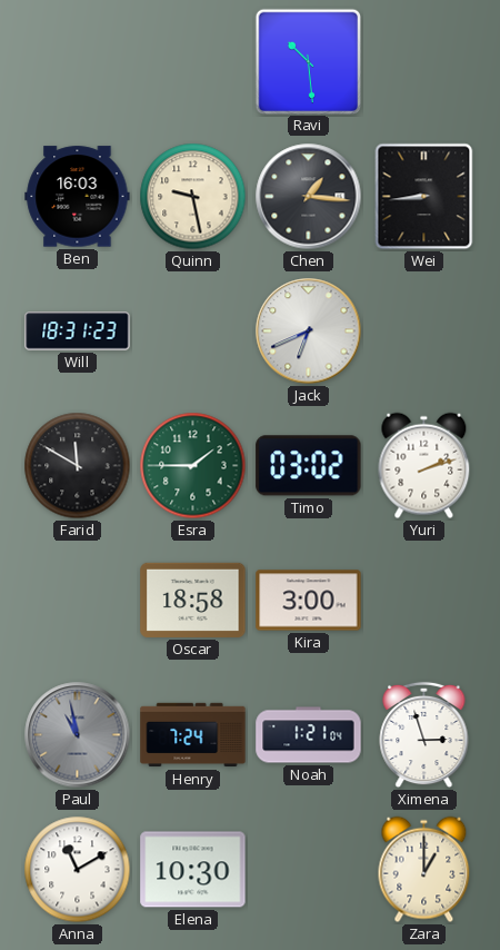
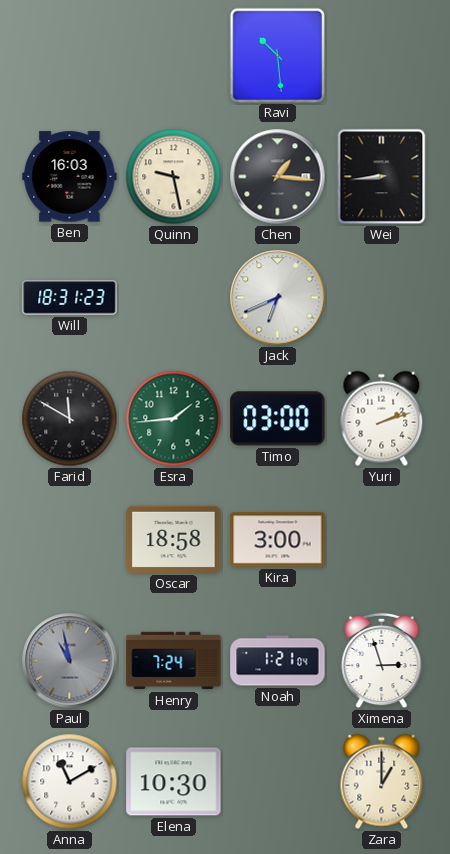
Esra: 1:45 -> 1:44
Timo: 03:02 -> 03:00
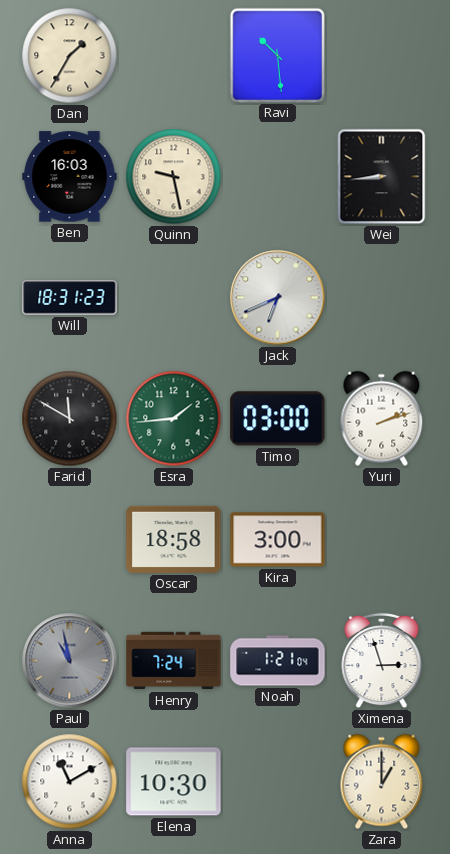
Dan: none -> 1:35
Chen: 1:16 -> none
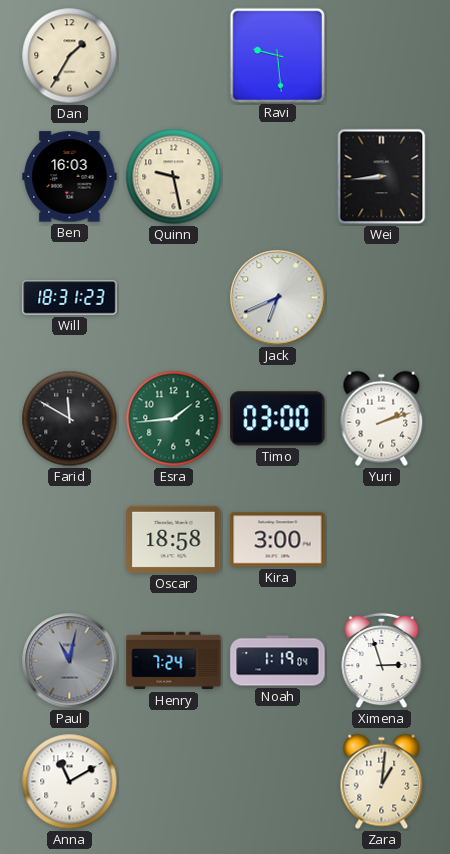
Ravi: 10:29 -> 9:29
Paul: 10:58 -> 11:02
Noah: 1:21 -> 1:19
Elena: 10:30 -> none
Zara: 1:00 -> 1:01
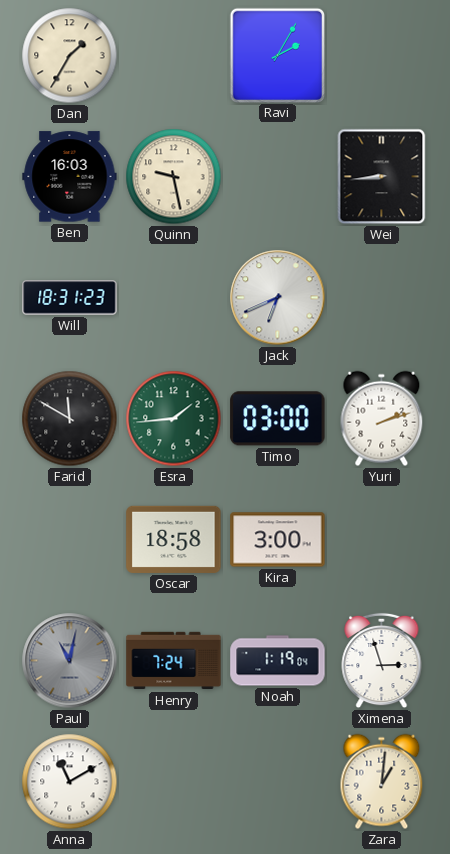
Ravi: 9:29 -> 2:05
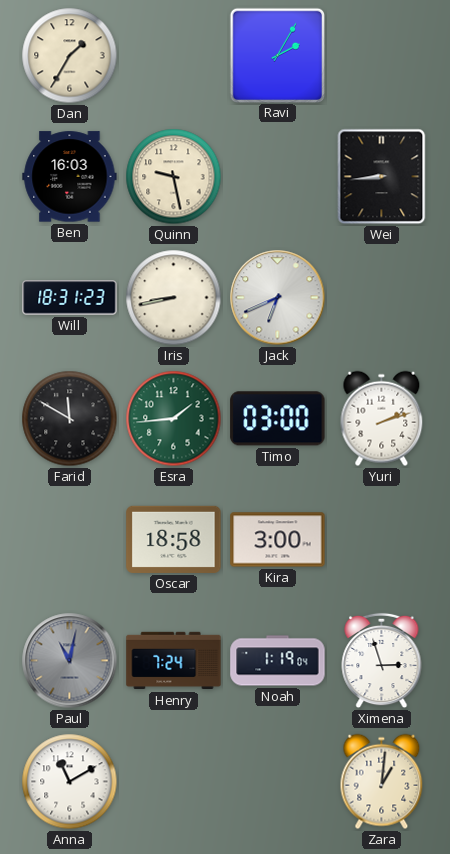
Iris: none -> 8:43
